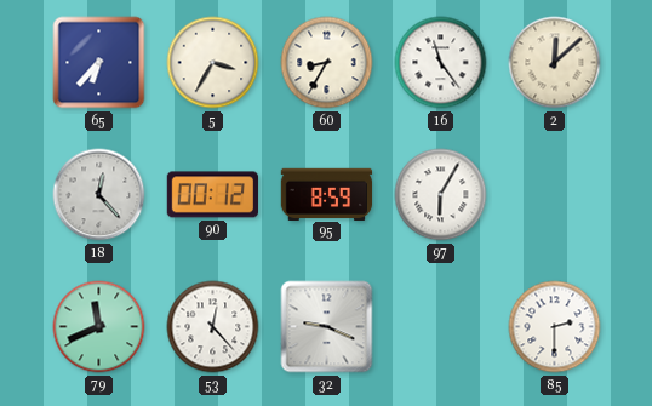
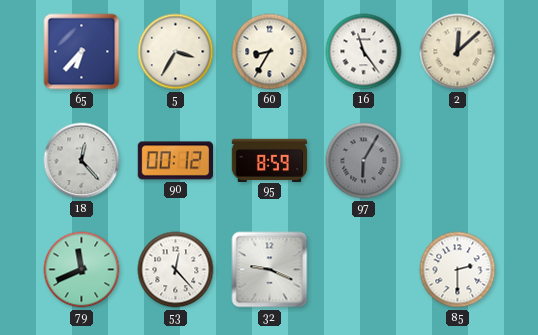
97 dial: white -> grey
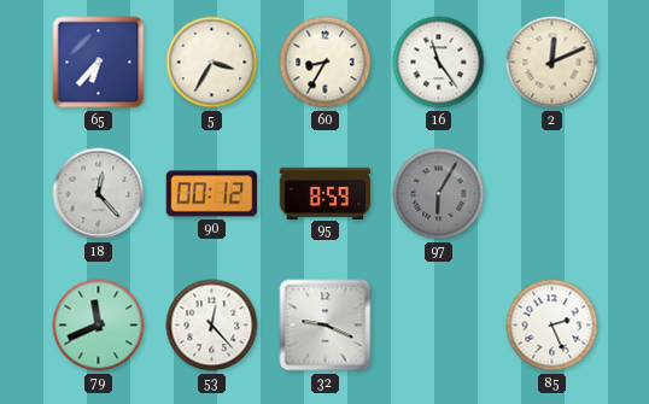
2: 12:08 -> 12:11
85: 2:30 -> 2:26
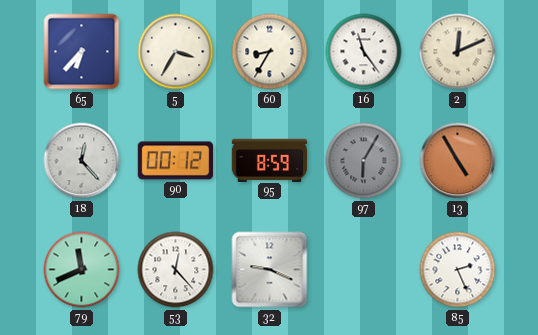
13: none -> 4:55
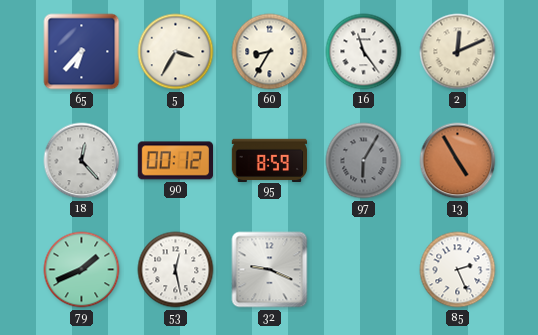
79: 11:41 -> 1:41
53: 12:23 -> 12:28
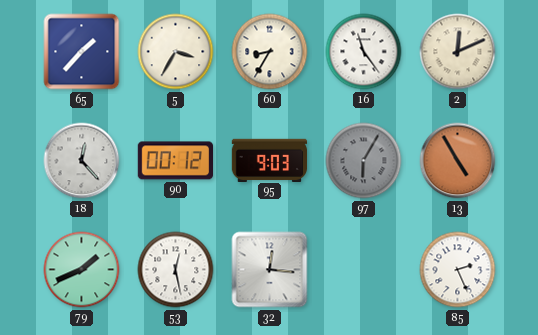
65: 6:37 -> 1:37
95: 8:59 -> 9:03
32: 9:19 -> 12:16
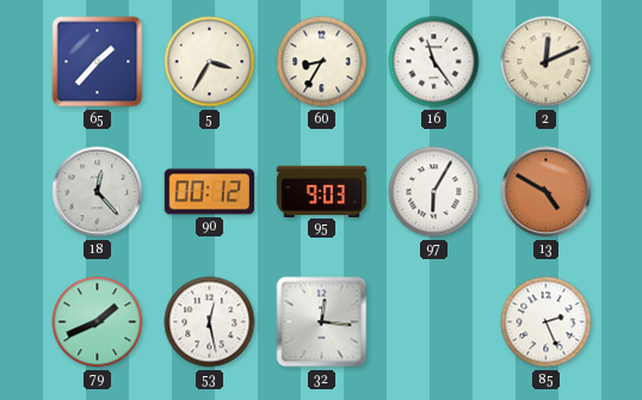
97 dial: grey -> white
13: 4:55 -> 4:50
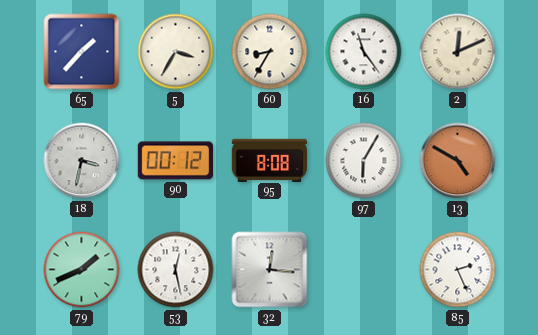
18: 12:23 -> 3:32
95: 9:03 -> 8:08
